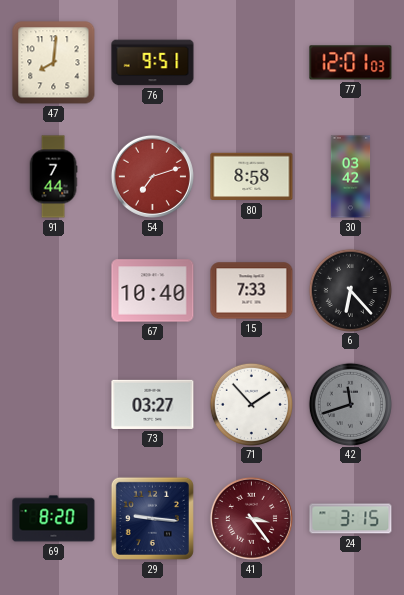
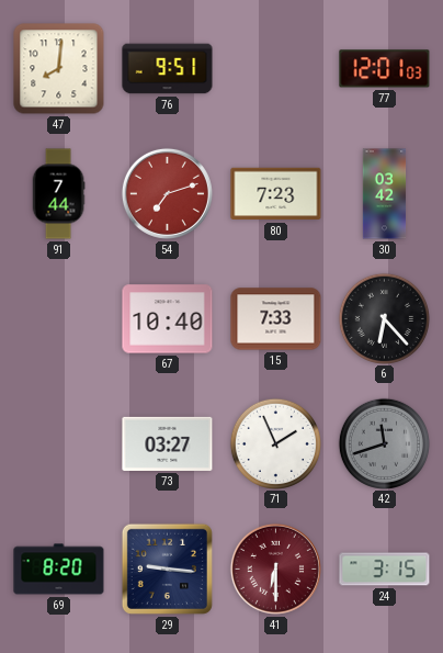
80: 8:58 -> 7:23
71: 1:53 -> 1:56
41: 3:24 -> 6:30
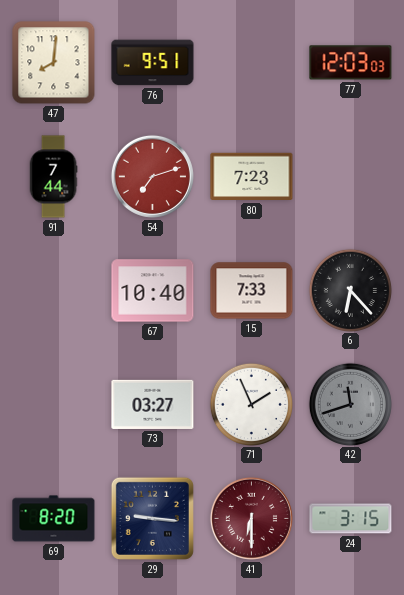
77: 12:01 -> 12:03
30: 03:42 -> none
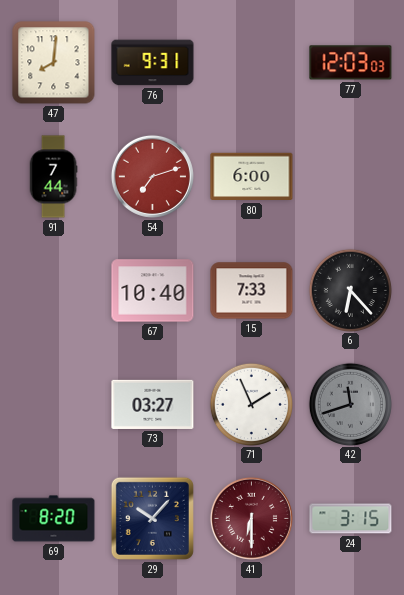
76: 9:51 -> 9:31
80: 7:23 -> 6:00
29: 9:16 -> 10:07
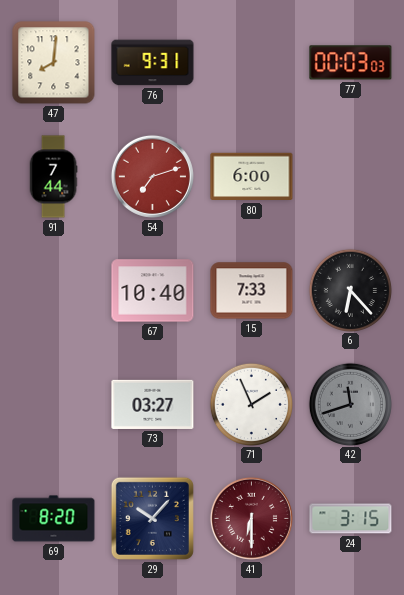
77: 12:03 -> 00:03
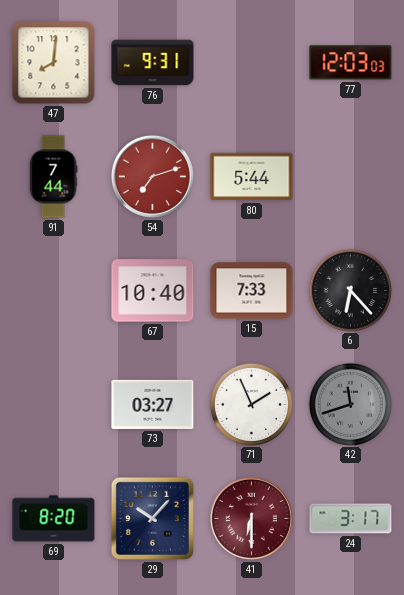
77: 00:03 -> 12:03
80: 6:00 -> 5:44
24: 3:15 -> 3:17
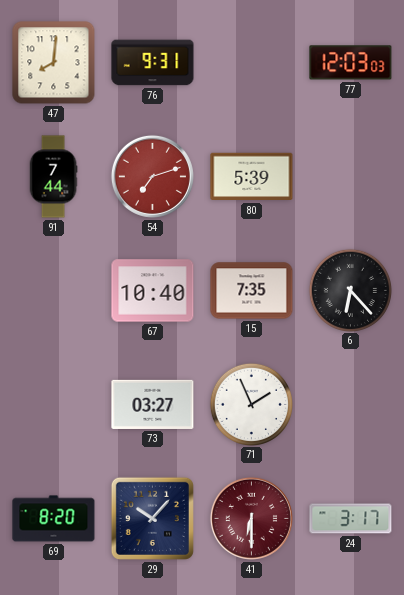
80: 5:44 -> 5:39
15: 7:33 -> 7:35
42: 11:42 -> none
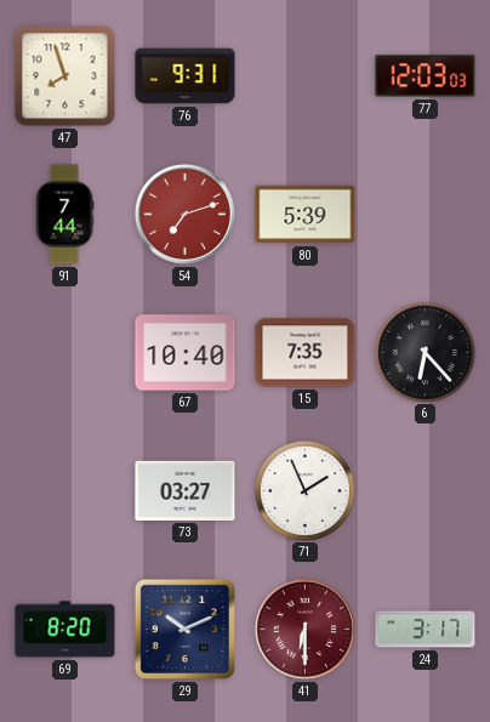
47: 8:01 -> 7:57
29: 10:07 -> 10:11
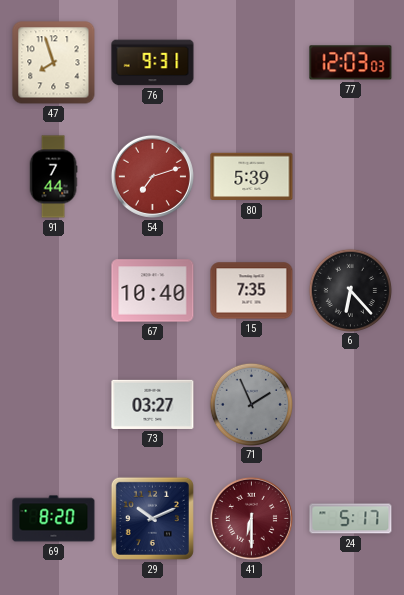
71 dial: white -> grey
24: 3:17 -> 5:17
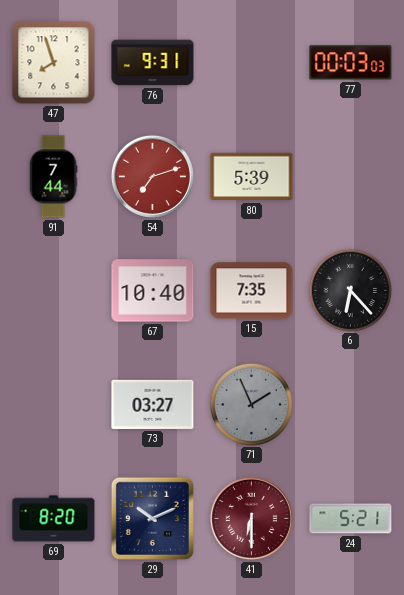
77: 12:03 -> 00:03
24: 5:17 -> 5:21
